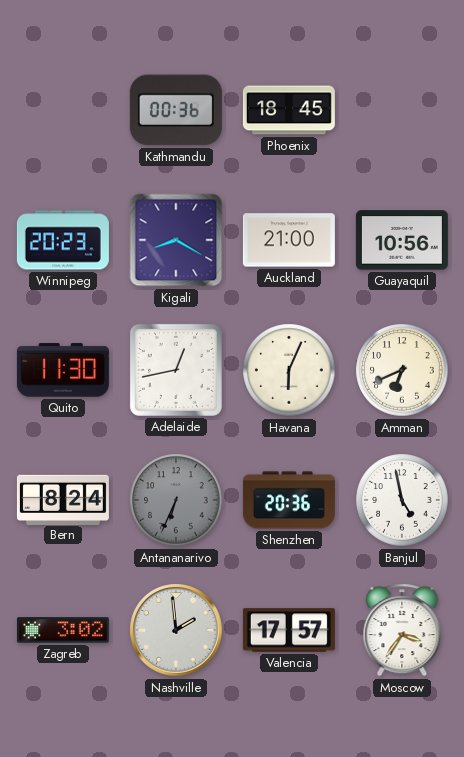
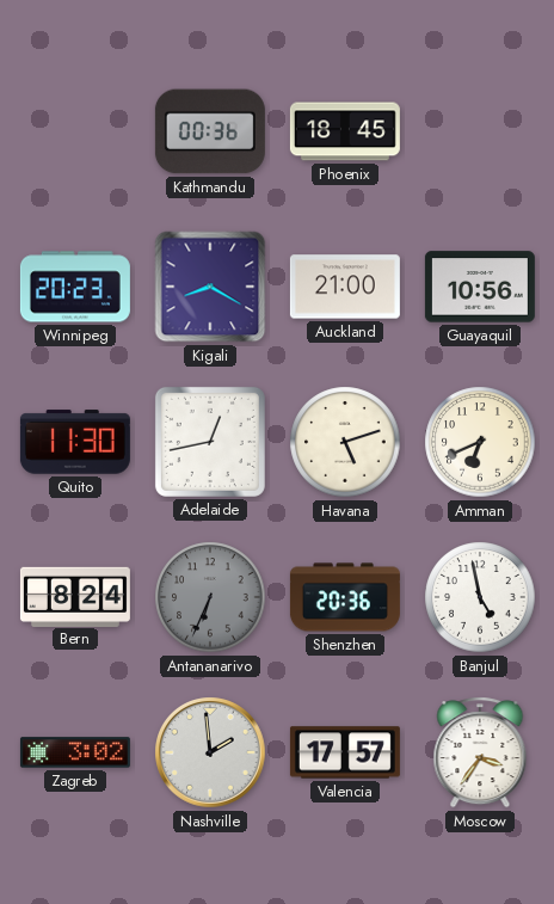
Havana: 6:04 -> 5:12
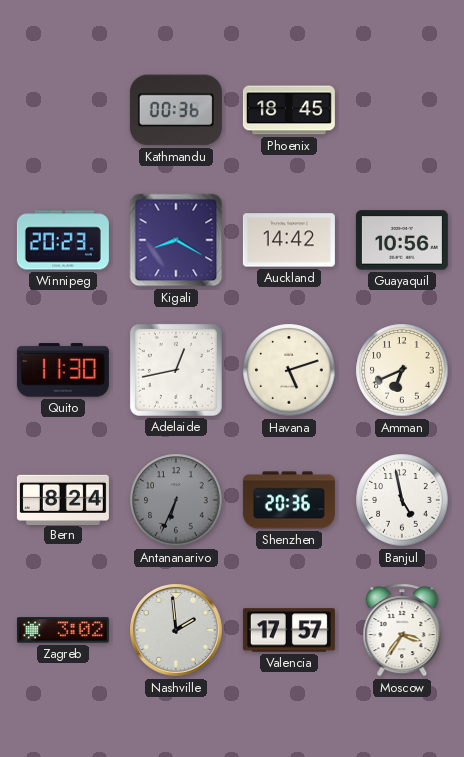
Auckland: 21:00 -> 14:42
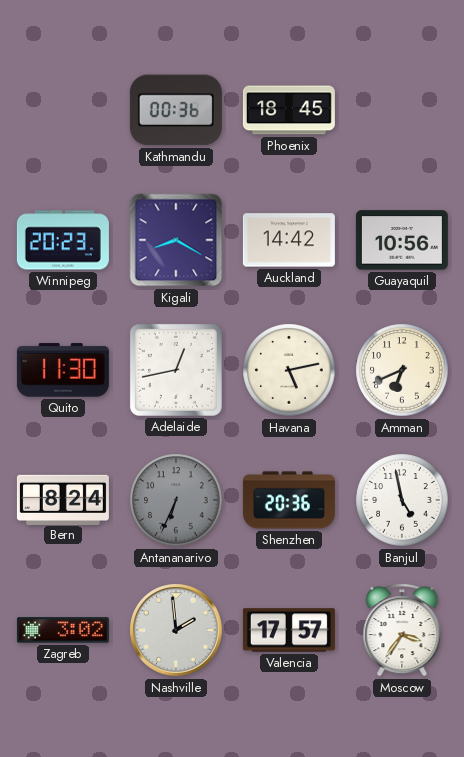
Havana: 5:12 -> 5:13
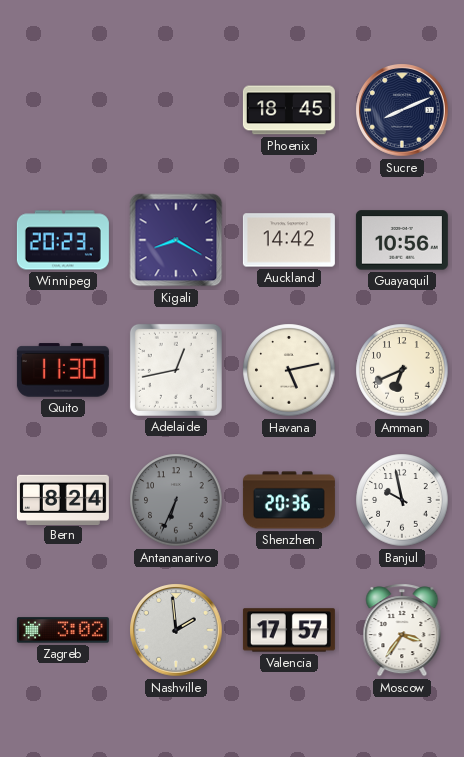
Kathmandu: 00:36 -> none
Sucre: none -> 8:11
Banjul: 4:58 -> 9:58
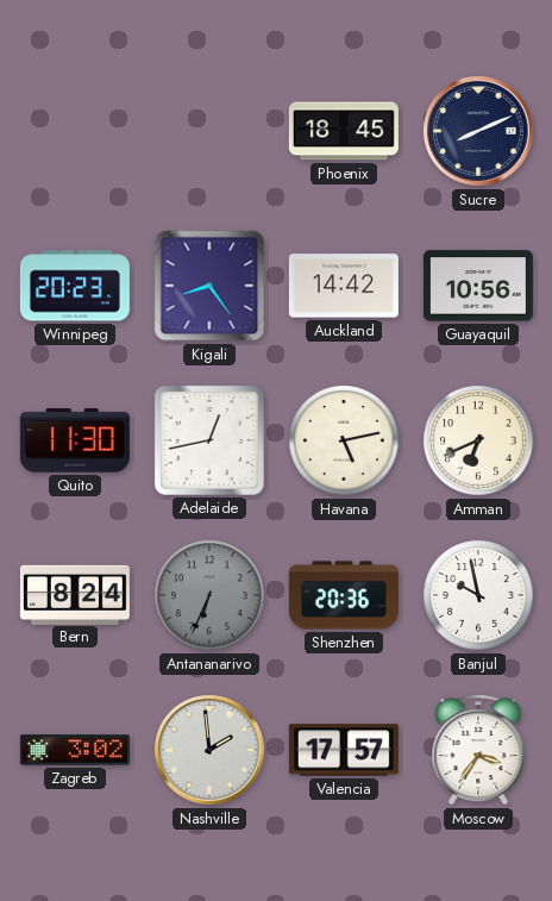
Kigali: 8:20 -> 8:24
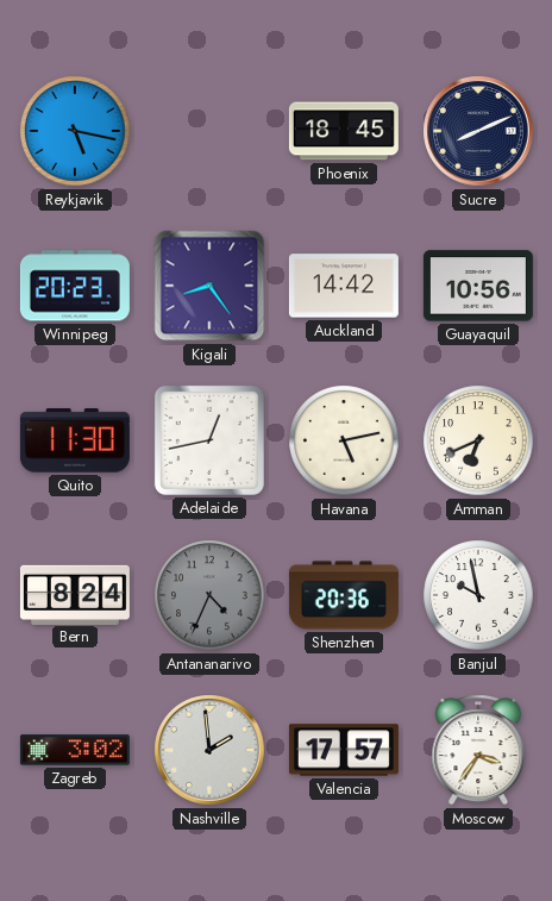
Reykjavik: none -> 5:17
Antananarivo: 6:34 -> 4:34
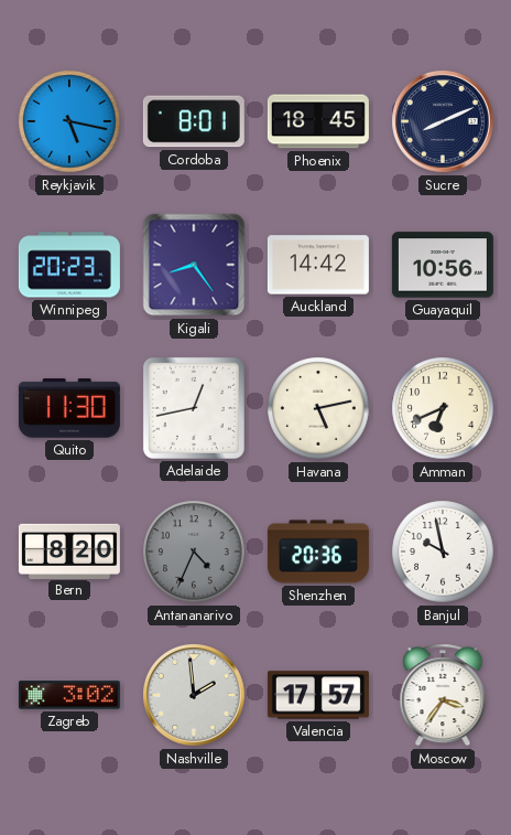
Cordoba: none -> 8:01
Bern: 8:24 -> 8:20
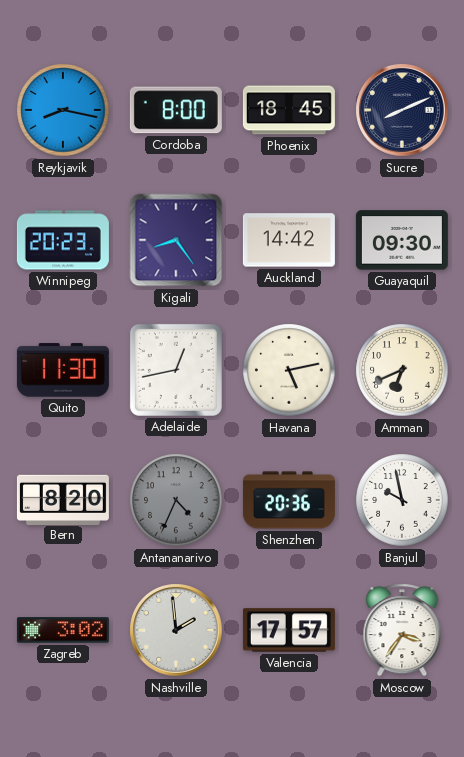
Reykjavik: 5:17 -> 8:17
Cordoba: 8:01 -> 8:00
Guayaquil: 10:56 -> 09:30
